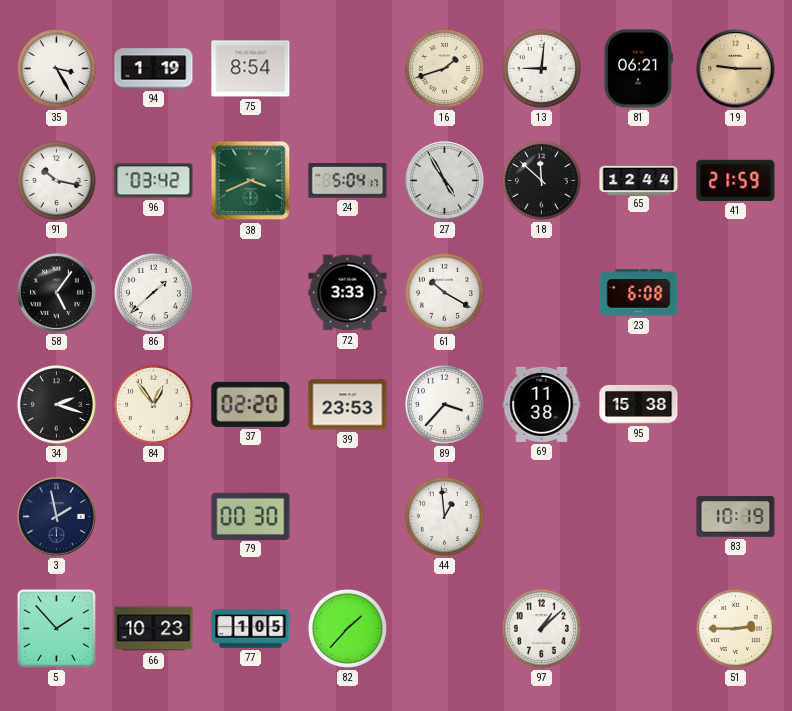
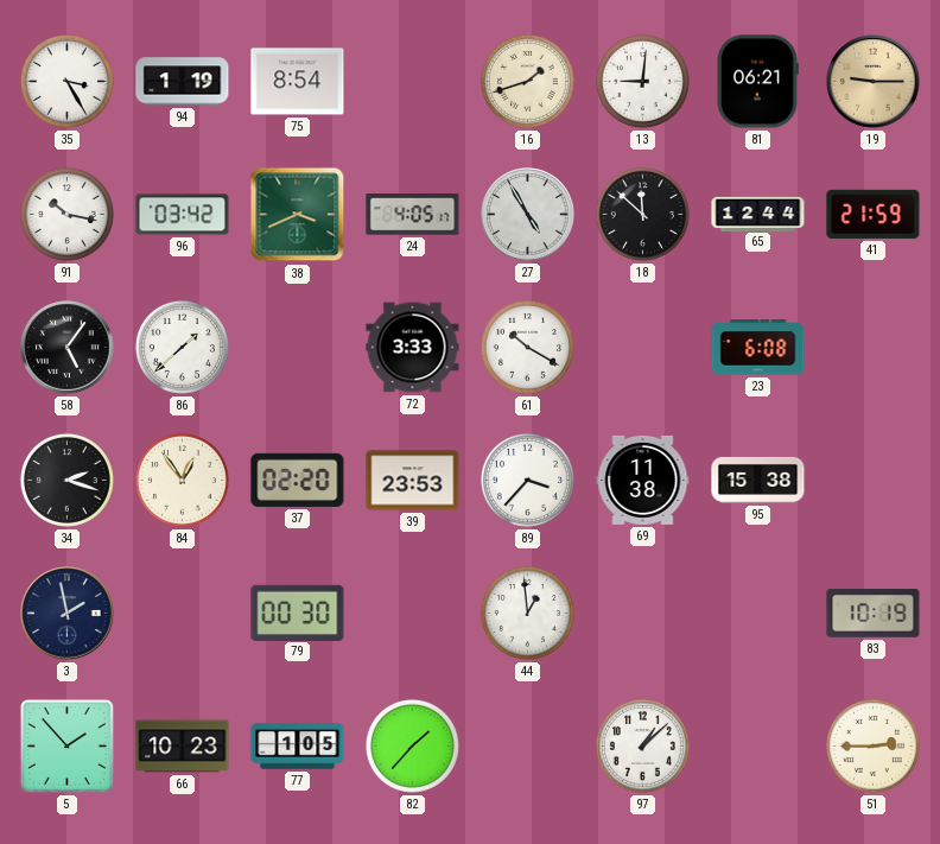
24: 5:04 -> 4:05
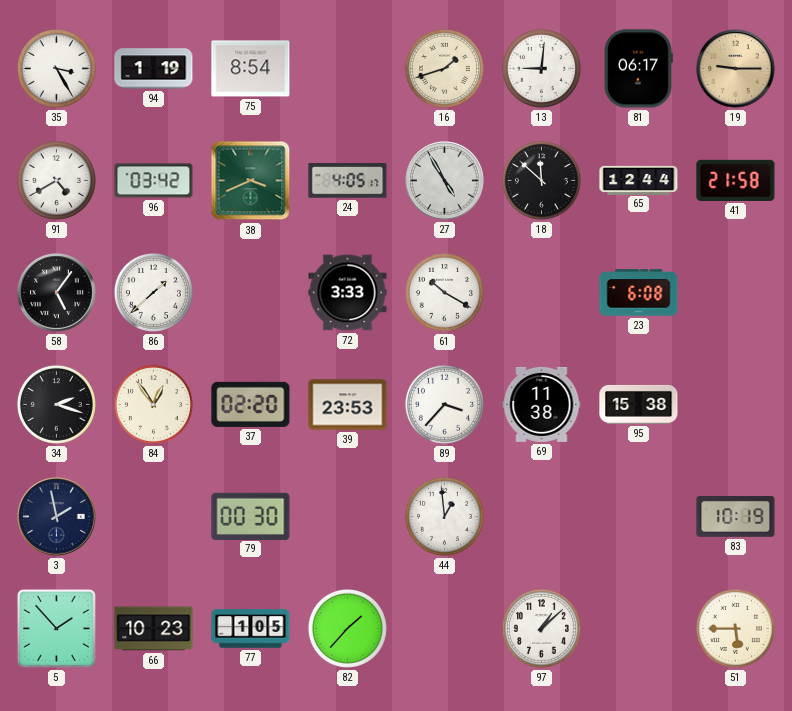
81: 06:21 -> 06:17
91: 10:17 -> 4:40
41: 21:59 -> 21:58
51: 2:45 -> 5:45
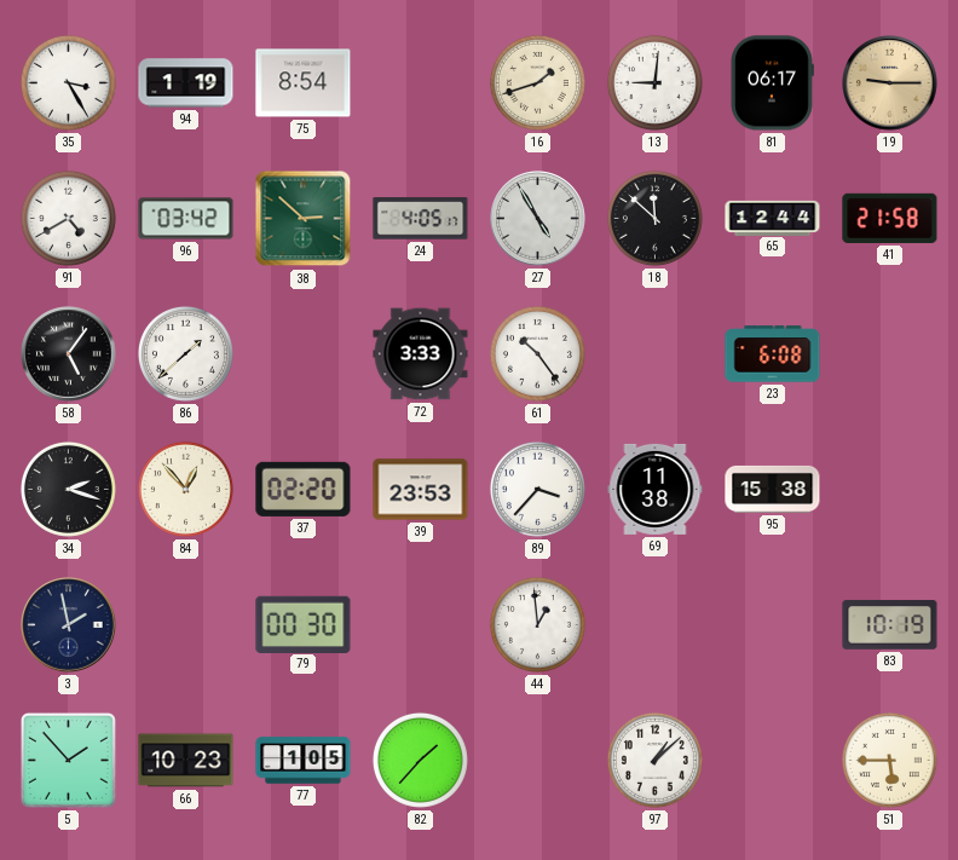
38: 3:41 -> 2:52
61: 10:20 -> 10:24
84: 12:54 -> 12:53
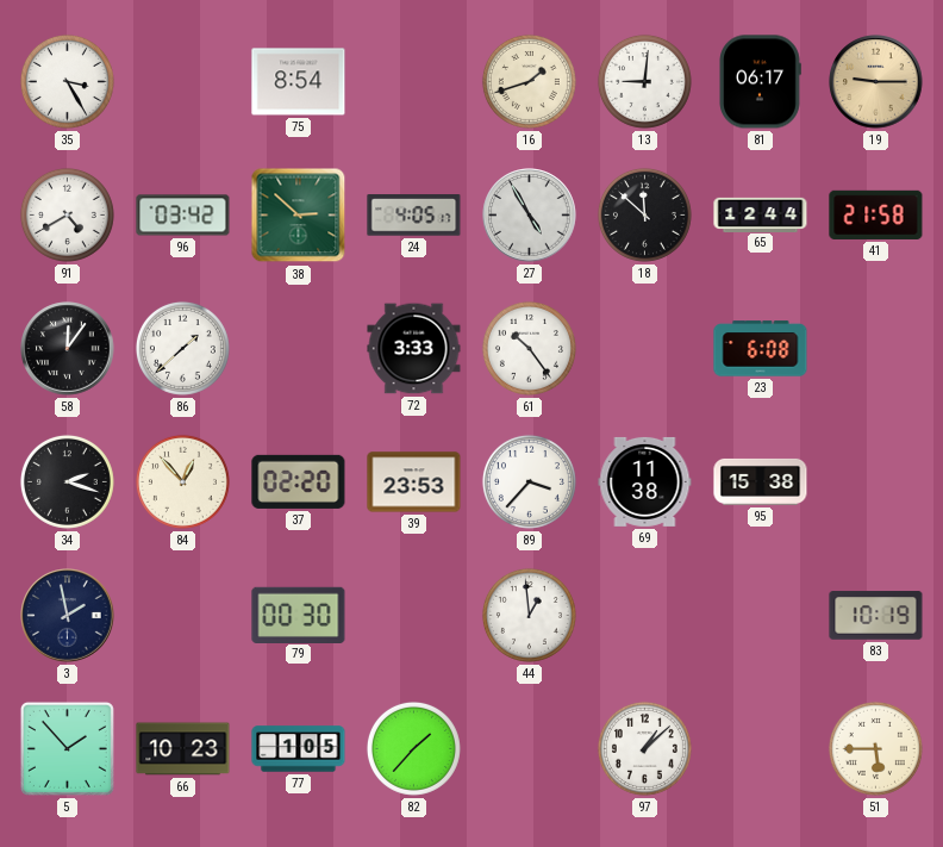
94: 1:19 -> none
58: 5:06 -> 12:06
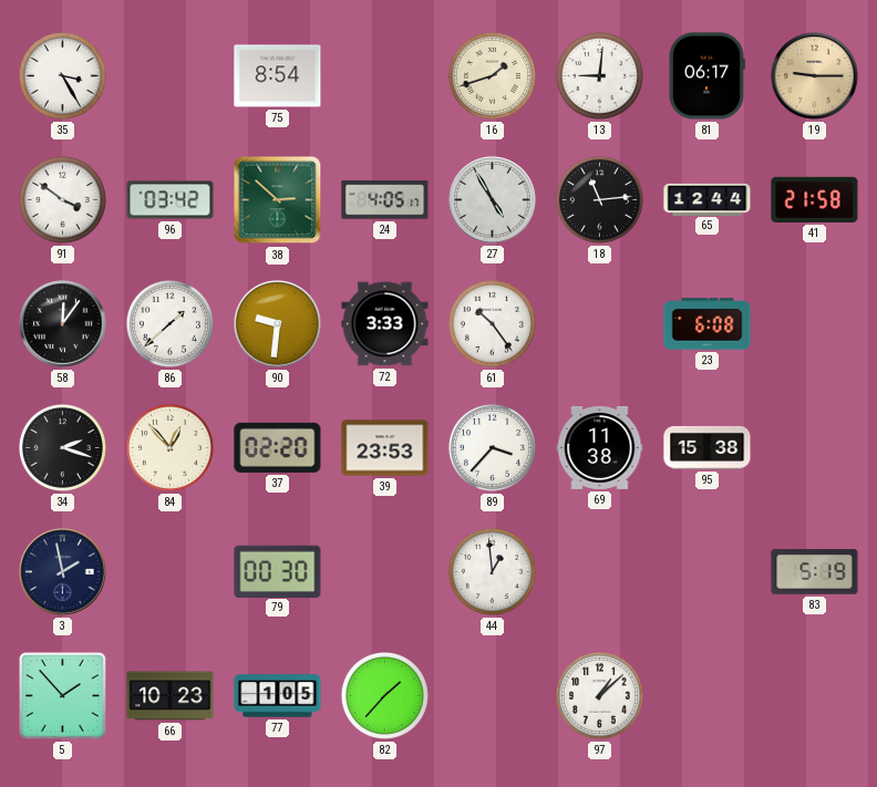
91: 4:40 -> 3:51
18: 11:52 -> 11:14
90: none -> 9:31
83: 10:19 -> 5:19
51: 5:45 -> none
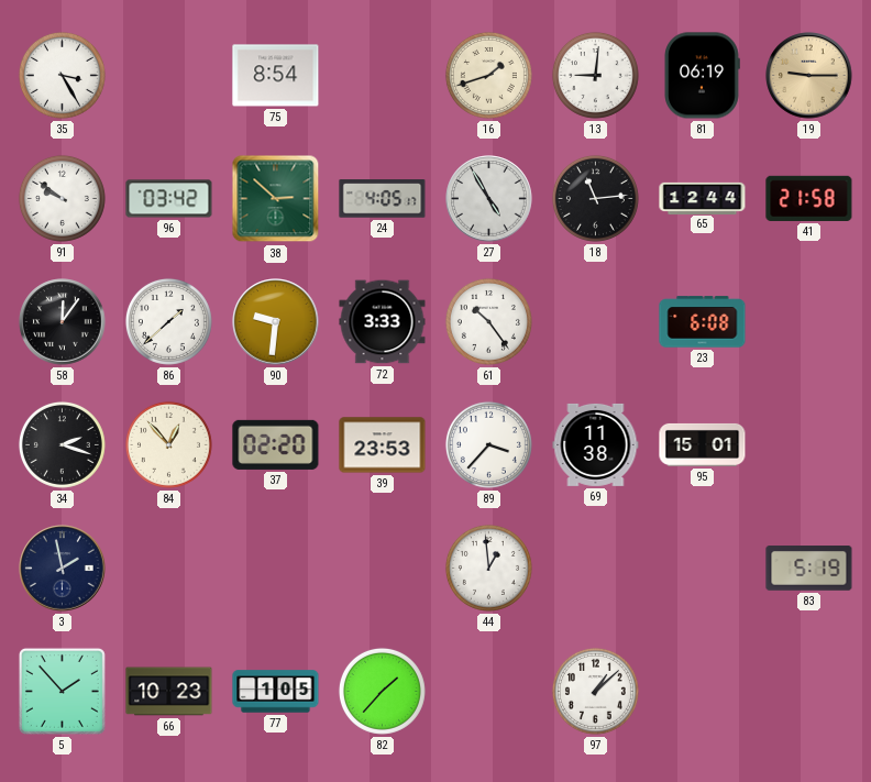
81: 06:17 -> 06:19
91: 3:51 -> 9:51
95: 15:38 -> 15:01
79: 00:30 -> none
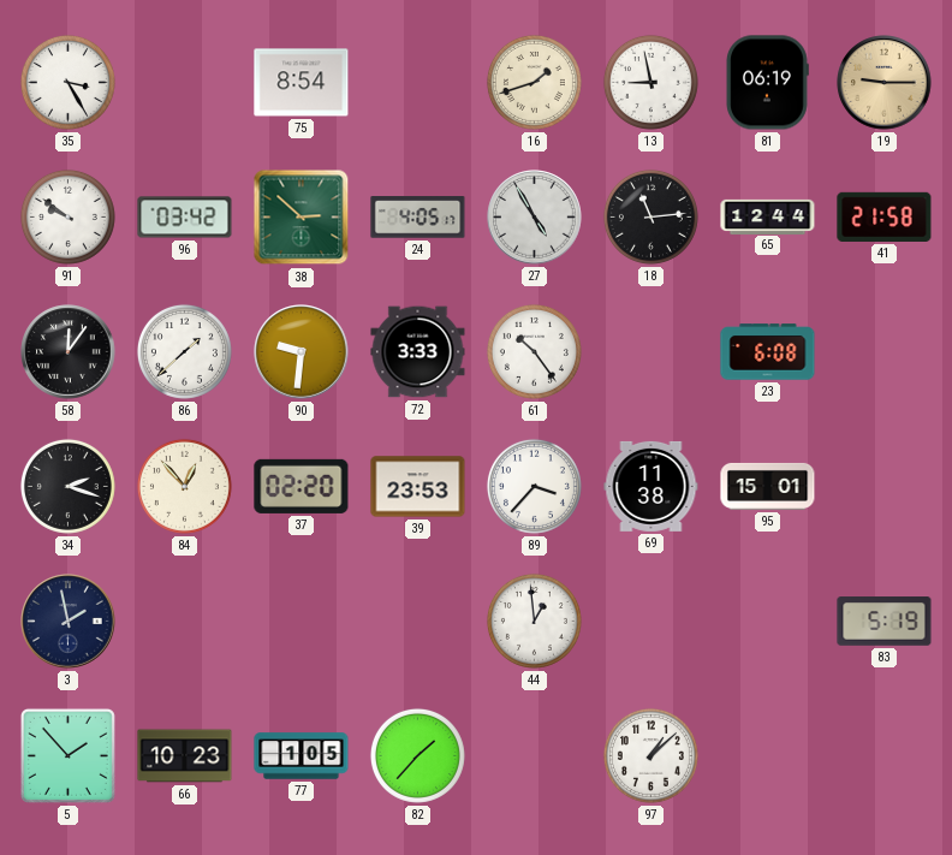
13: 9:01 -> 8:58
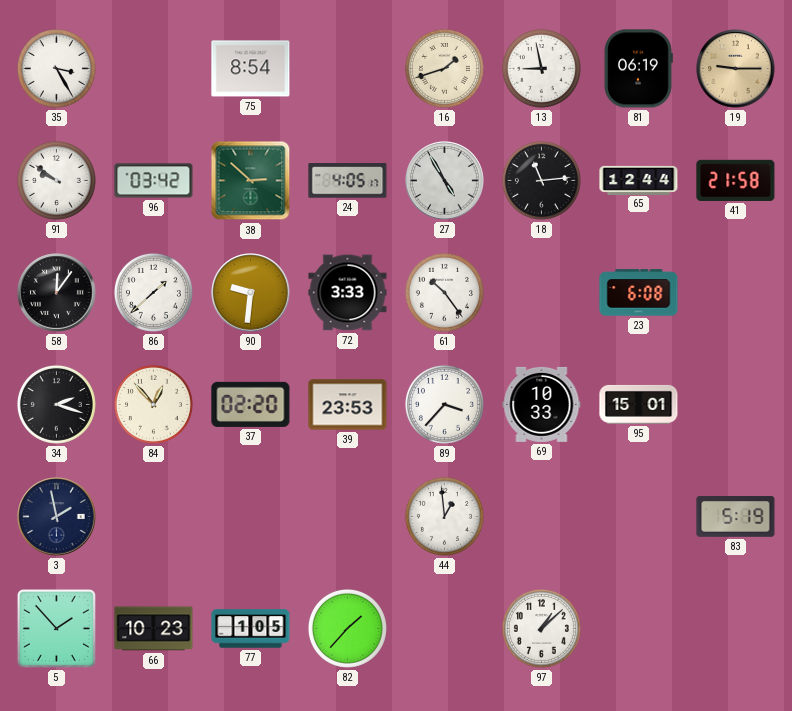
69: 11:38 -> 10:33
